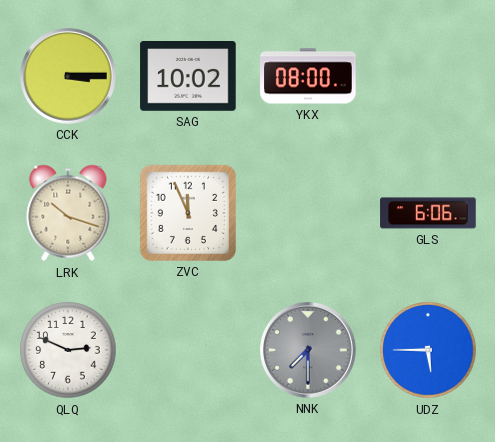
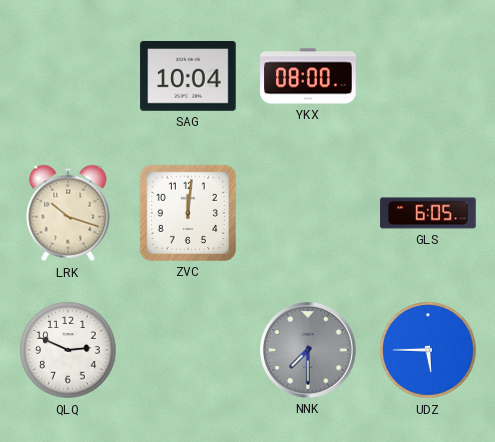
CCK: 3:15 -> none
SAG: 10:02 -> 10:04
ZVC: 11:56 -> 12:01
GLS: 6:06 -> 6:05
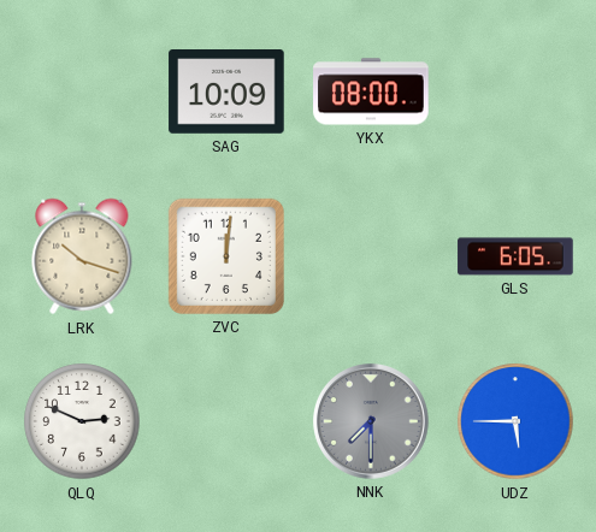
SAG: 10:04 -> 10:09
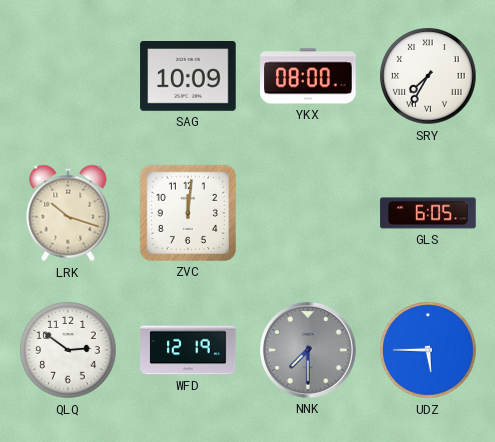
SRY: none -> 7:35
QLQ: 2:49 -> 2:51
WFD: none -> 12:19
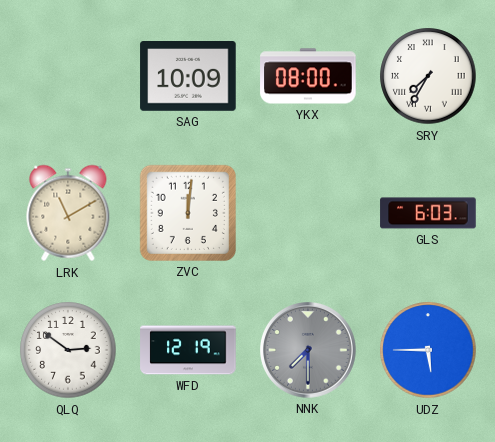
LRK: 10:18 -> 11:10
GLS: 6:05 -> 6:03
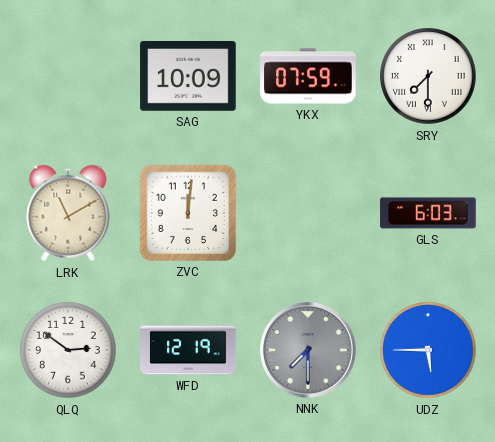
YKX: 08:00 -> 07:59
SRY: 7:35 -> 7:30
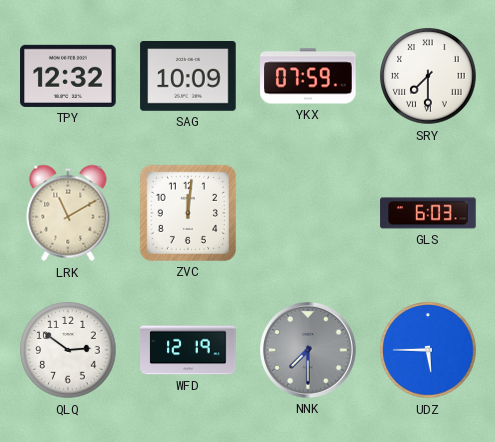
TPY: none -> 12:32
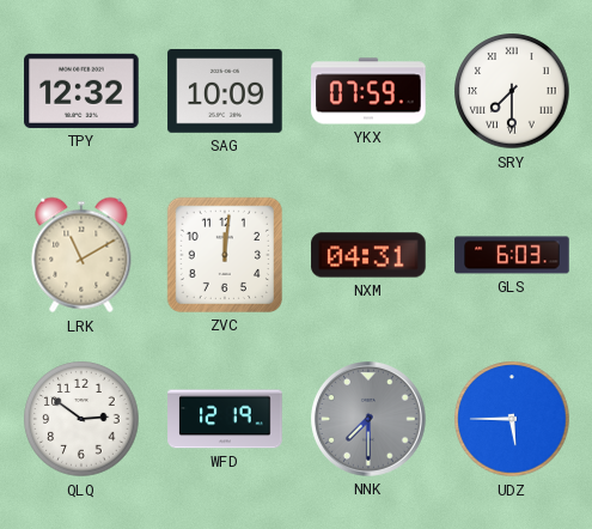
NXM: none -> 04:31
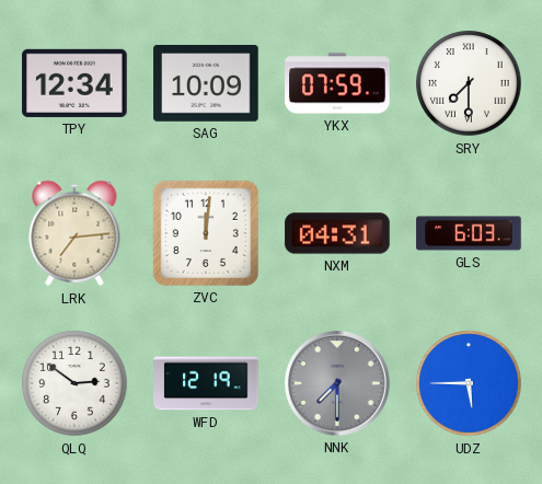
TPY: 12:32 -> 12:34
LRK: 11:10 -> 7:14
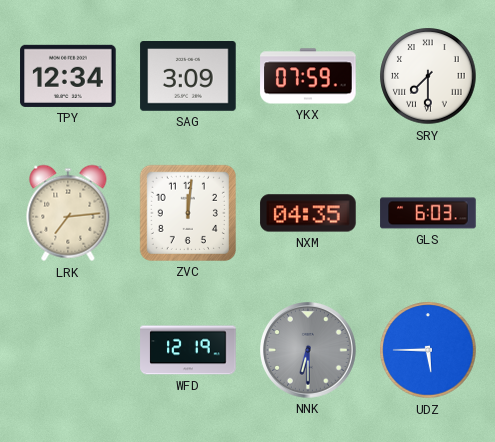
SAG: 10:09 -> 3:09
NXM: 04:31 -> 04:35
QLQ: 2:51 -> none
NNK: 7:30 -> 6:30
